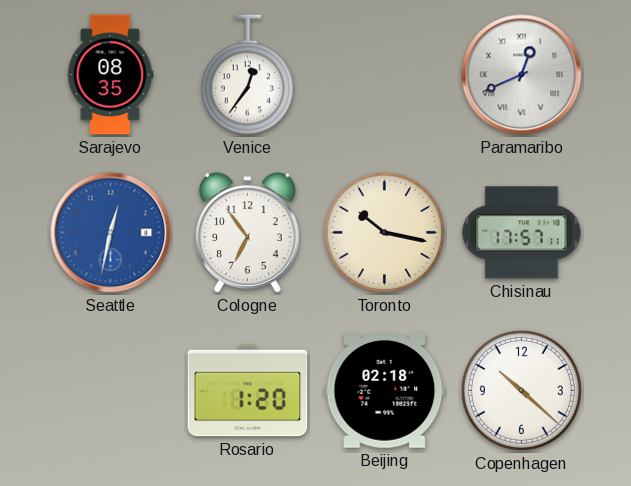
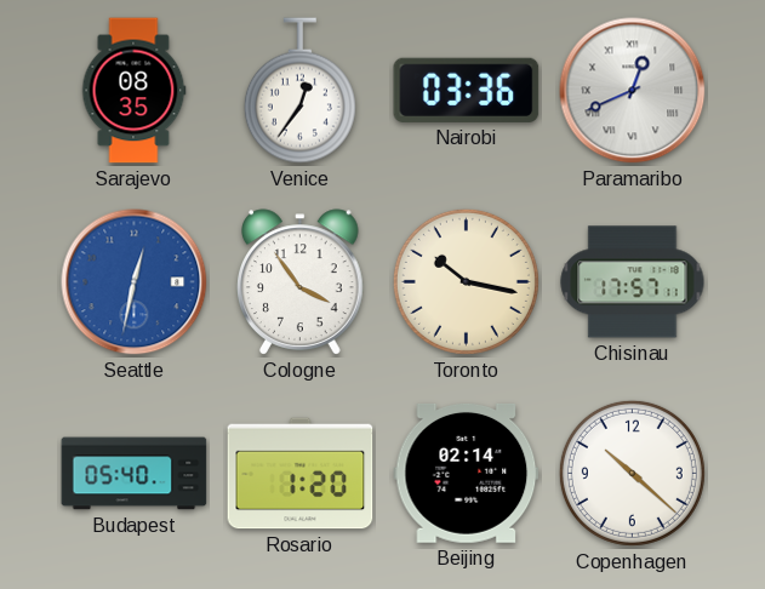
Nairobi: none -> 03:36
Cologne: 6:54 -> 3:54
Budapest: none -> 05:40
Beijing: 02:18 -> 02:14
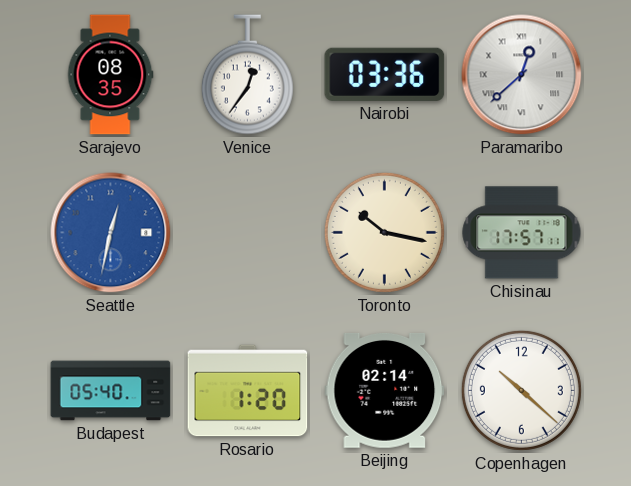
Paramaribo: 12:41 -> 12:38
Cologne: 3:54 -> none
